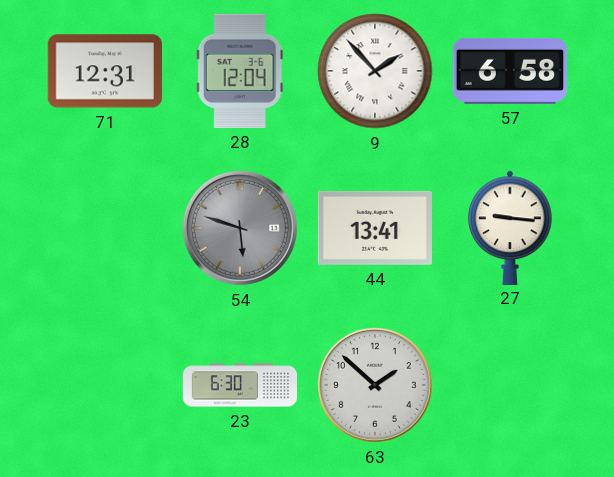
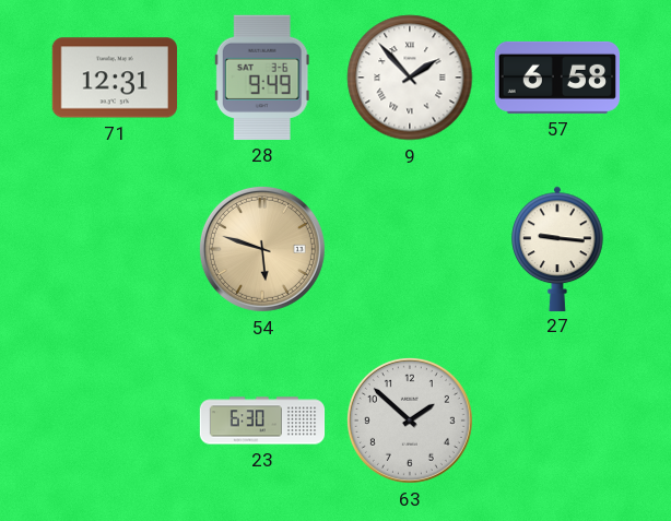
28: 12:04 -> 9:49
54 dial: grey -> champagne
44: 13:41 -> none
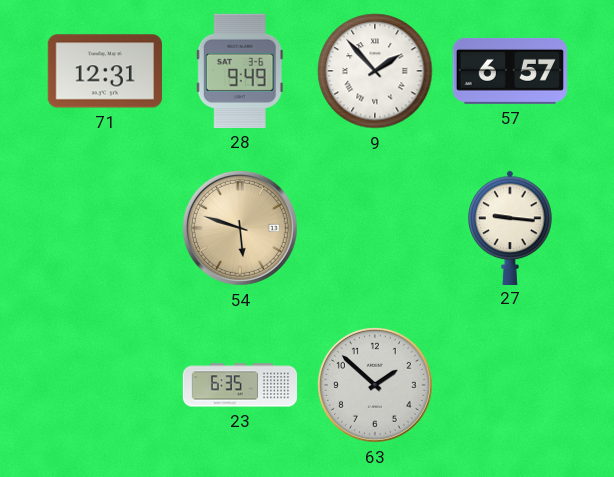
57: 6:58 -> 6:57
23: 6:30 -> 6:35
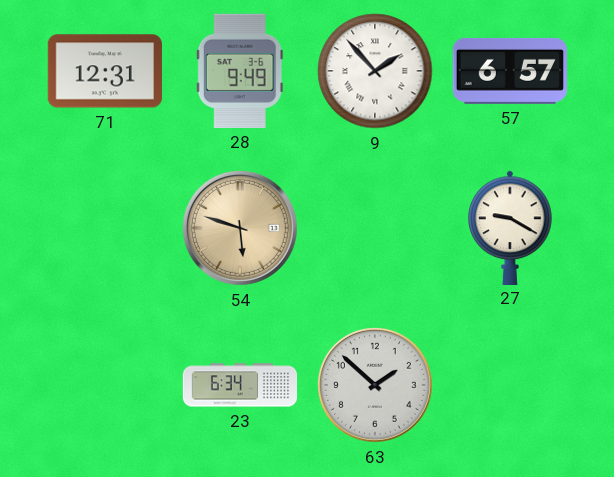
27: 9:16 -> 9:20
23: 6:35 -> 6:34
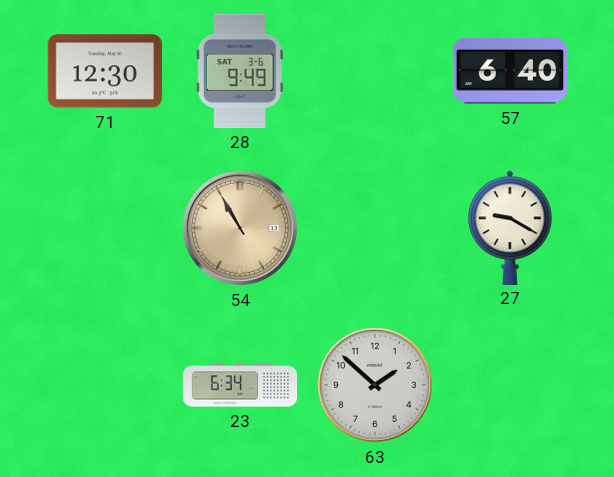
71: 12:31 -> 12:30
9: 1:53 -> none
57: 6:57 -> 6:40
54: 5:48 -> 10:55
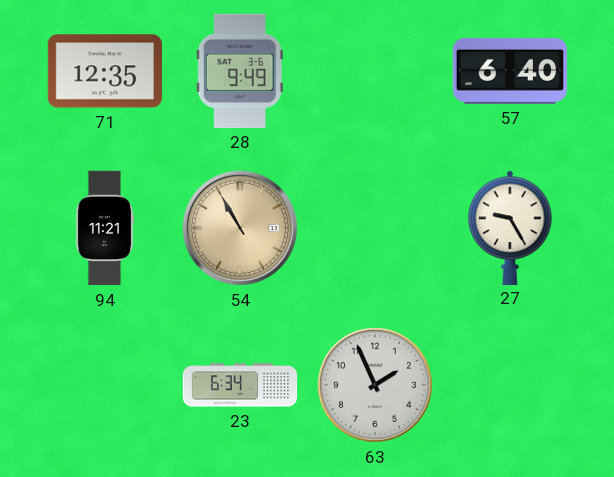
71: 12:30 -> 12:35
94: none -> 11:21
27: 9:20 -> 9:25
63: 1:52 -> 1:56
